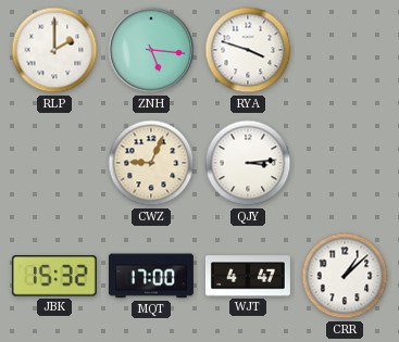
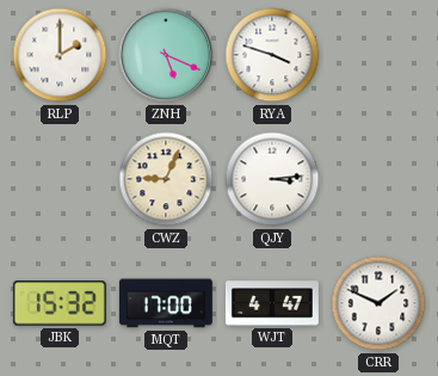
ZNH: 5:16 -> 5:19
CRR: 1:08 -> 1:49
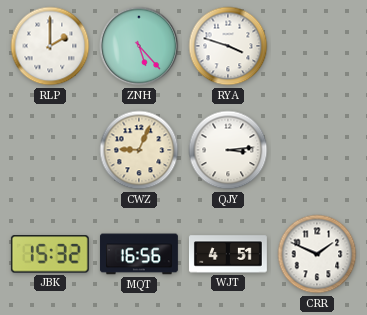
ZNH: 5:19 -> 5:23
MQT: 17:00 -> 16:56
WJT: 4:47 -> 4:51
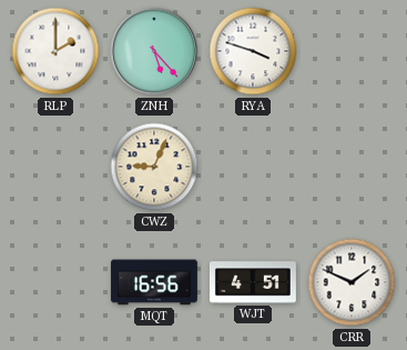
QJY: 3:14 -> none
JBK: 15:32 -> none
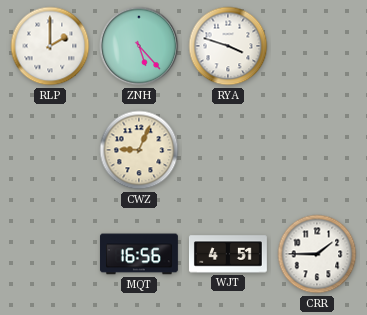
CRR: 1:49 -> 1:45
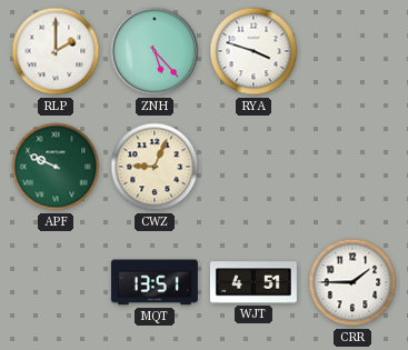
APF: none -> 9:49
MQT: 16:56 -> 13:51
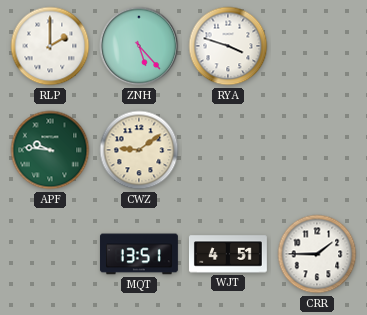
APF: 9:49 -> 9:46
CWZ: 9:04 -> 9:09
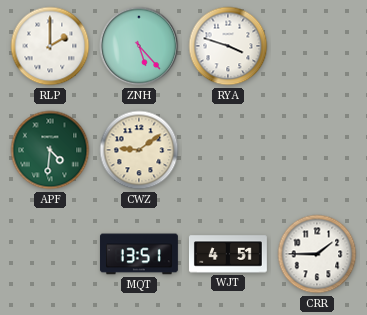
APF: 9:46 -> 4:31
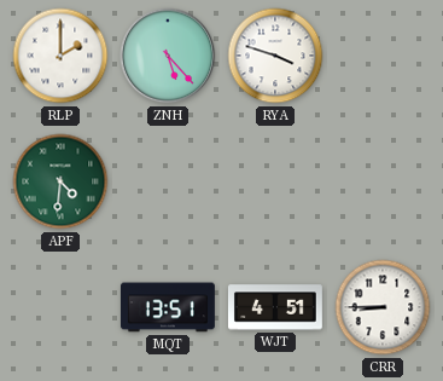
CWZ: 9:09 -> none
CRR: 1:45 -> 8:45
